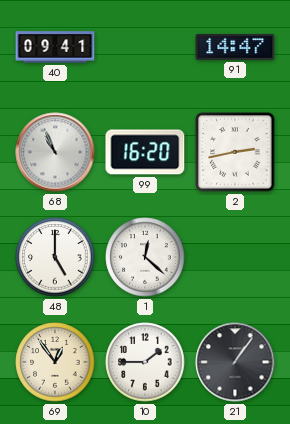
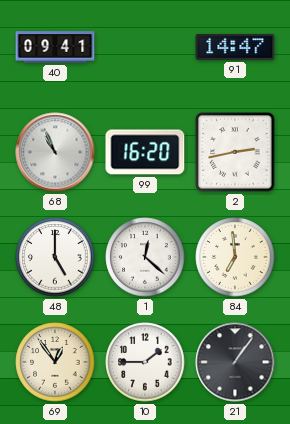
84: none -> 6:59
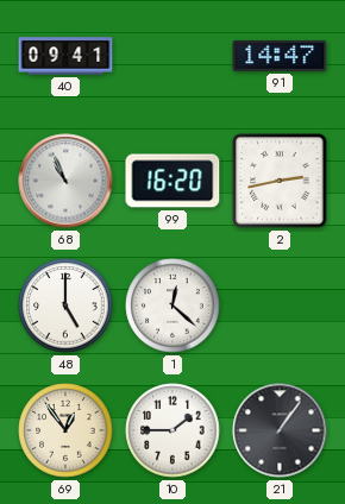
84: 6:59 -> none
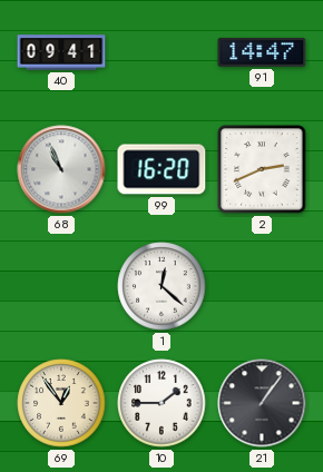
2: 2:43 -> 2:41
48: 5:00 -> none
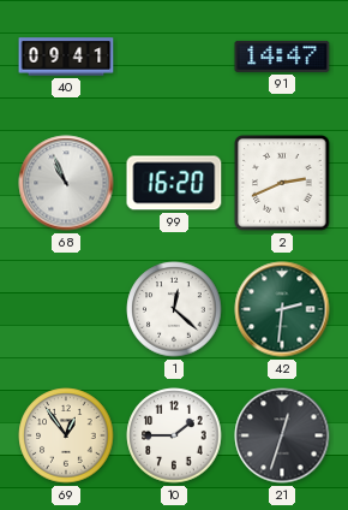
42: none -> 2:31
21: 1:06 -> 12:33
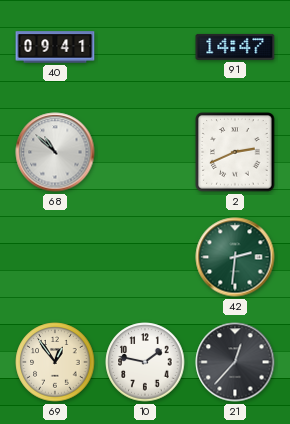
68: 10:56 -> 10:52
99: 16:20 -> none
1: 12:22 -> none
10: 1:45 -> 1:47
21: 12:33 -> 12:37
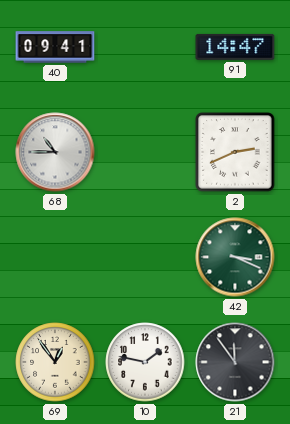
68: 10:52 -> 10:45
42: 2:31 -> 3:19
21: 12:37 -> 11:54
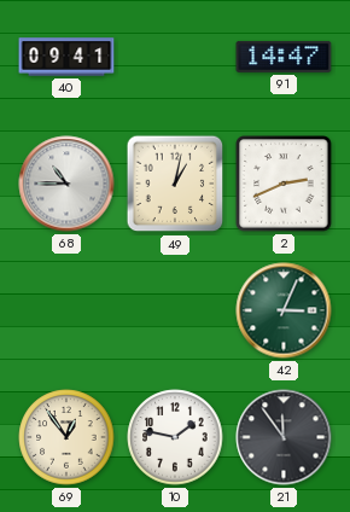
49: none -> 1:02
42: 3:19 -> 3:04
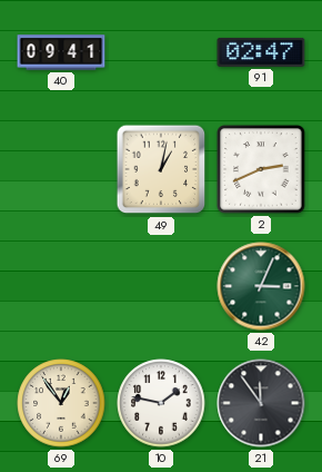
91: 14:47 -> 02:47
68: 10:45 -> none
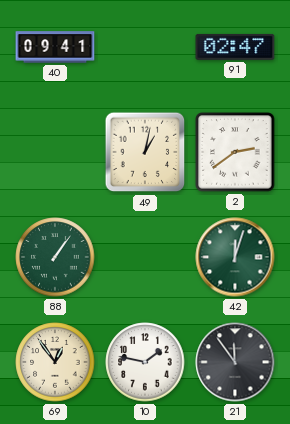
2: 2:41 -> 2:39
88: none -> 1:06
42: 3:04 -> 12:03
